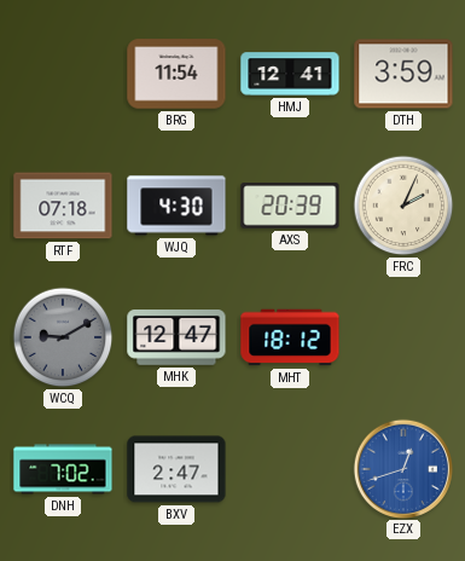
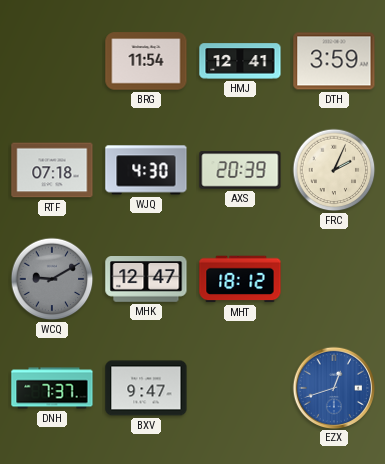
DNH: 7:02 -> 7:37
BXV: 2:47 -> 9:47
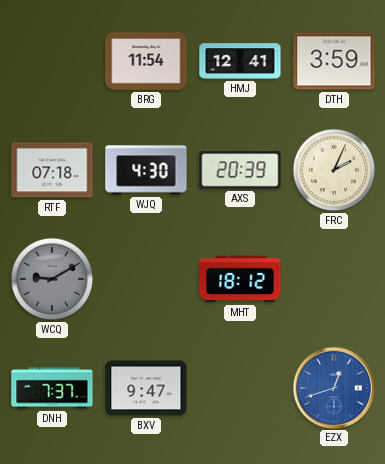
MHK: 12:47 -> none
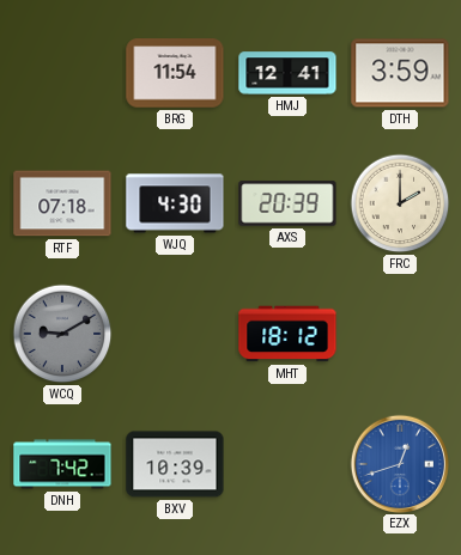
FRC: 2:04 -> 2:00
DNH: 7:37 -> 7:42
BXV: 9:47 -> 10:39
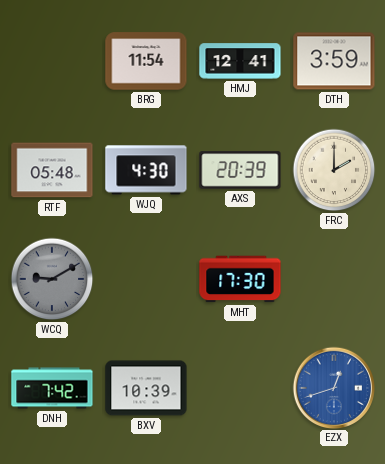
RTF: 07:18 -> 05:48
MHT: 18:12 -> 17:30
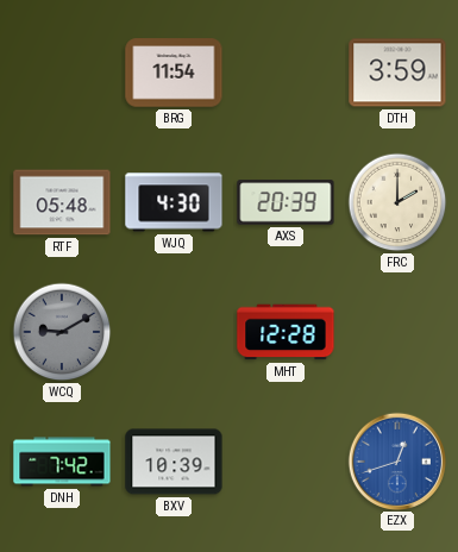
HMJ: 12:41 -> none
MHT: 17:30 -> 12:28
